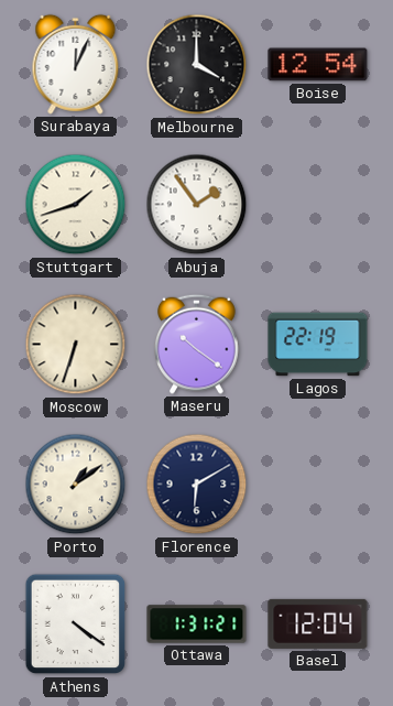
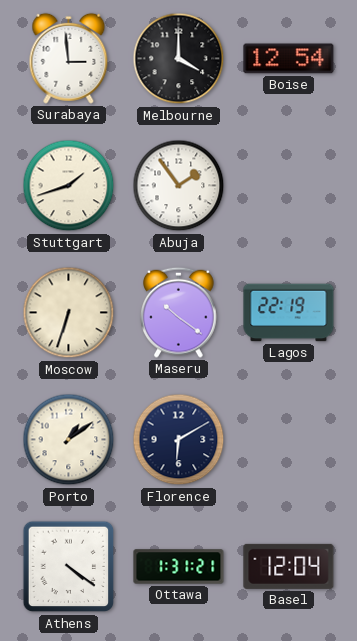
Surabaya: 12:04 -> 2:59
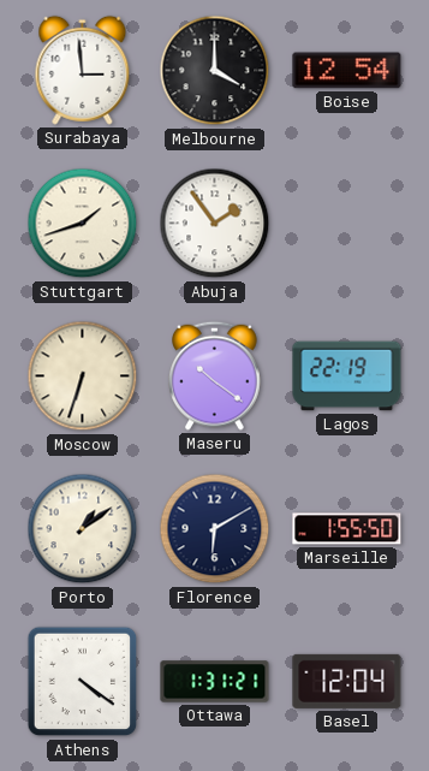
Marseille: none -> 1:55
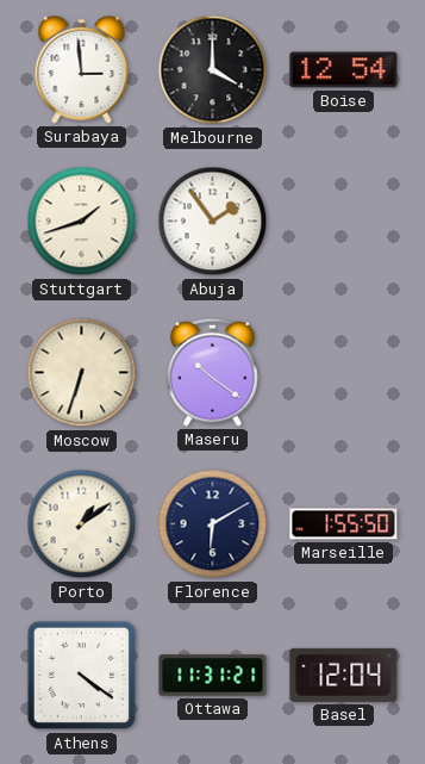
Lagos: 22:19 -> none
Ottawa: 1:31 -> 11:31
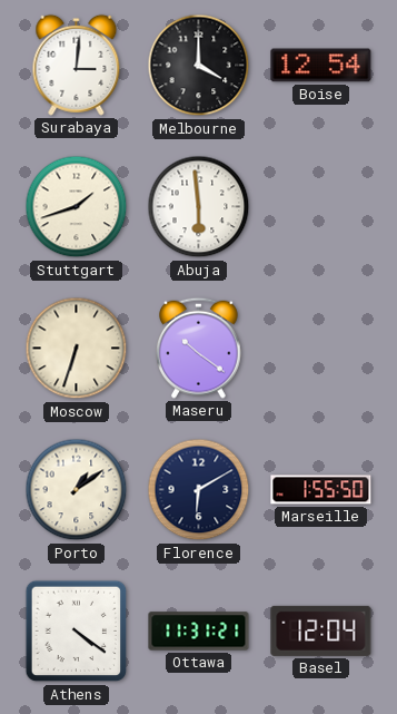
Surabaya: 2:59 -> 3:01
Abuja: 1:54 -> 5:59
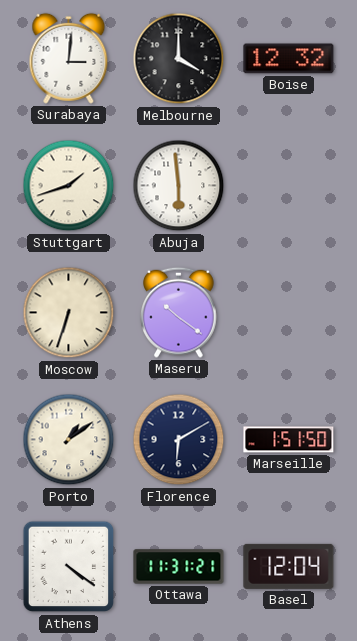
Boise: 12:54 -> 12:32
Marseille: 1:55 -> 1:51
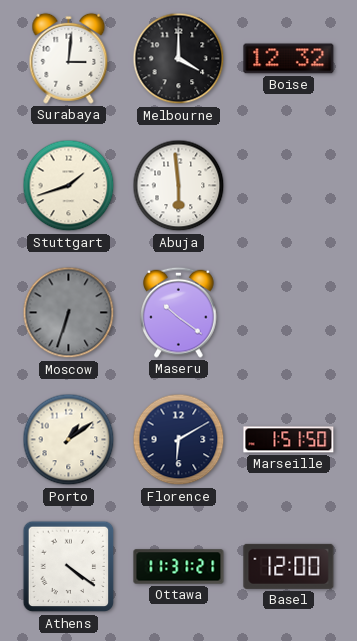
Moscow dial: cream -> grey
Basel: 12:04 -> 12:00
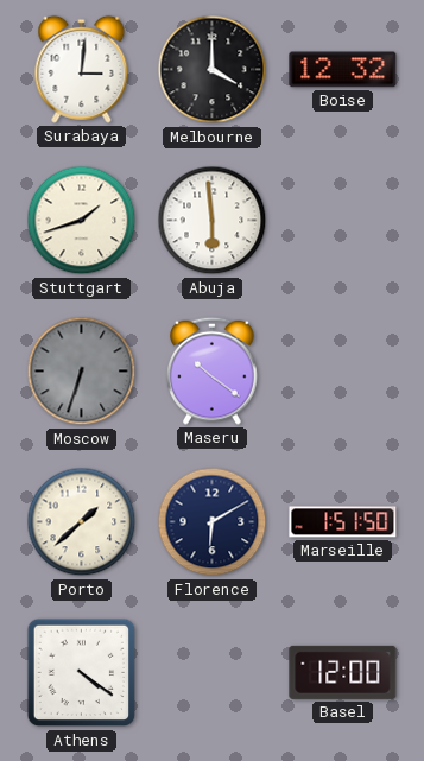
Porto: 1:09 -> 1:38
Ottawa: 11:31 -> none
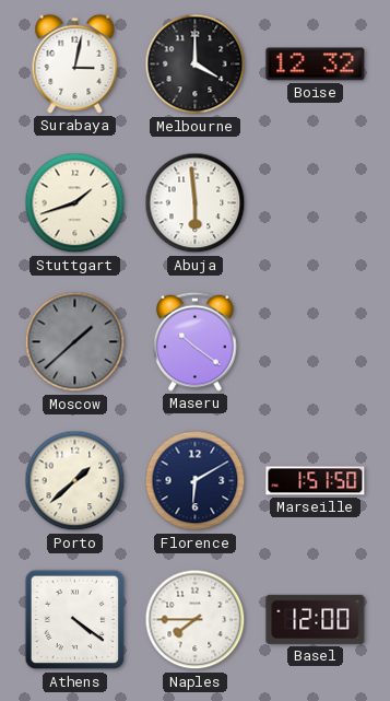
Surabaya: 3:01 -> 3:02
Moscow: 6:33 -> 1:38
Naples: none -> 7:45
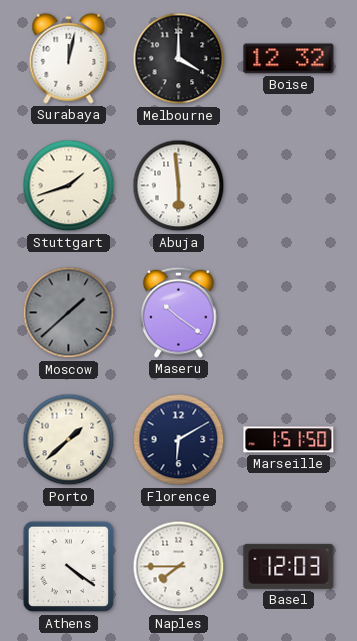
Surabaya: 3:02 -> 12:02
Basel: 12:00 -> 12:03
